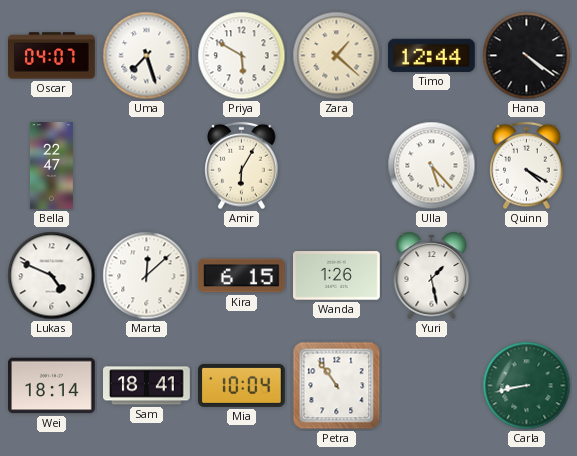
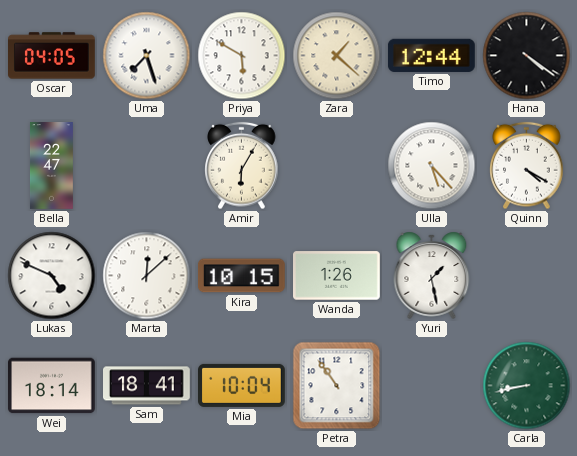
Oscar: 04:07 -> 04:05
Kira: 6:15 -> 10:15
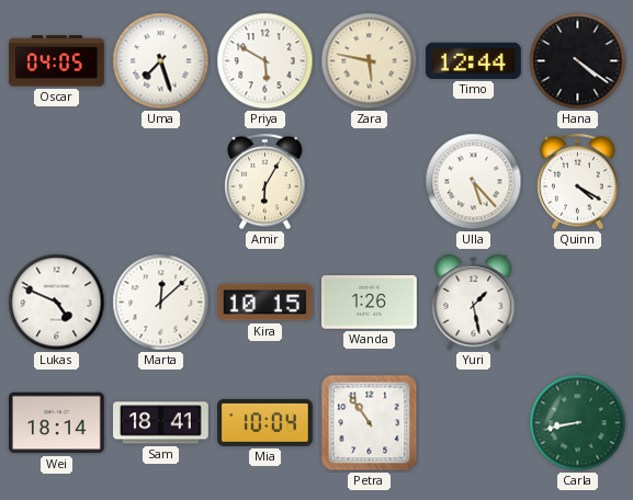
Zara: 1:22 -> 5:47
Bella: 22:47 -> none
